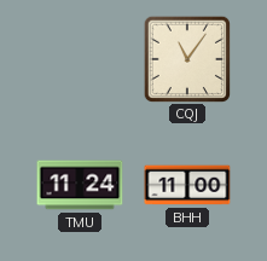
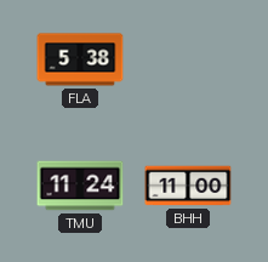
FLA: none -> 5:38
CQJ: 11:06 -> none
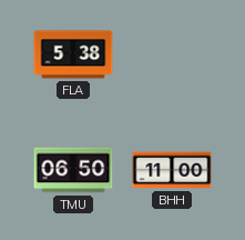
TMU: 11:24 -> 06:50
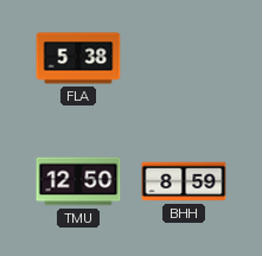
TMU: 06:50 -> 12:50
BHH: 11:00 -> 8:59
